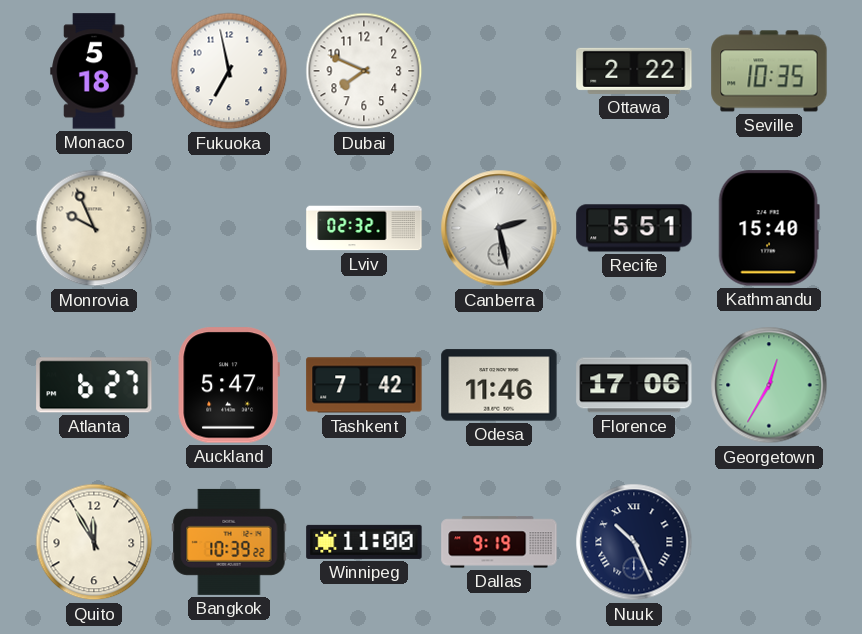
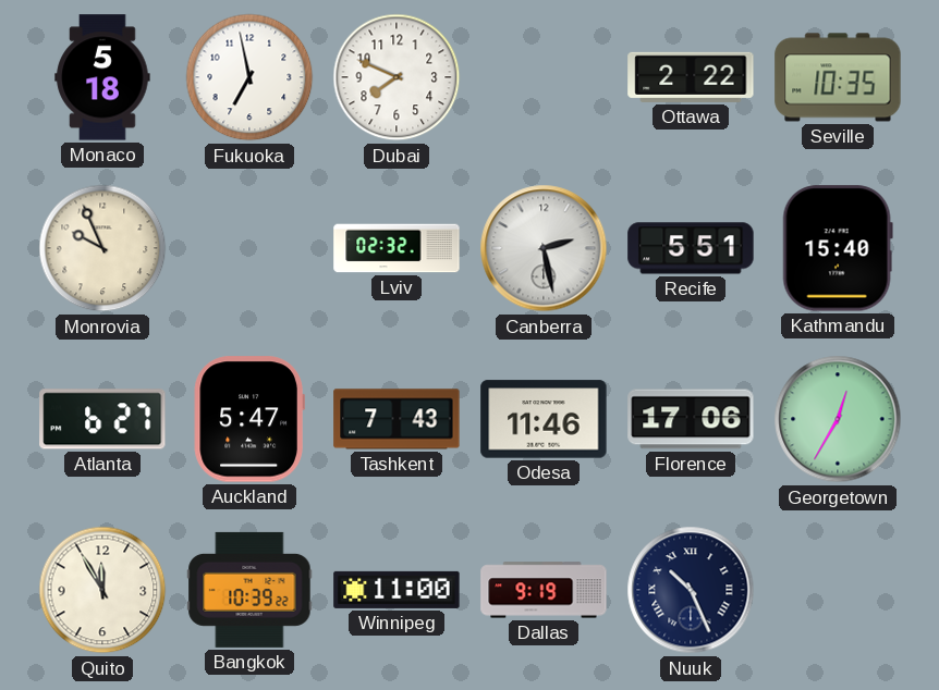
Tashkent: 7:42 -> 7:43
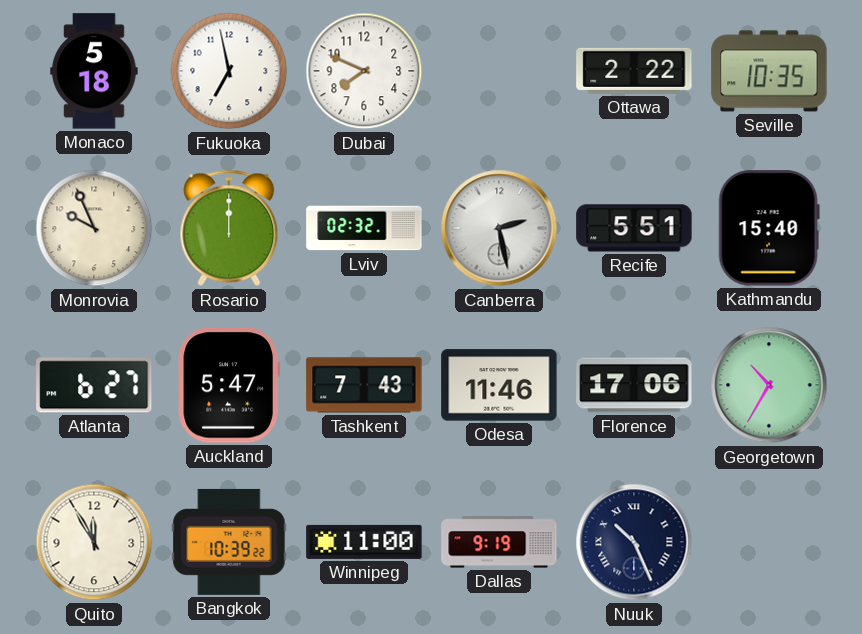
Rosario: none -> 12:00
Georgetown: 12:35 -> 10:35
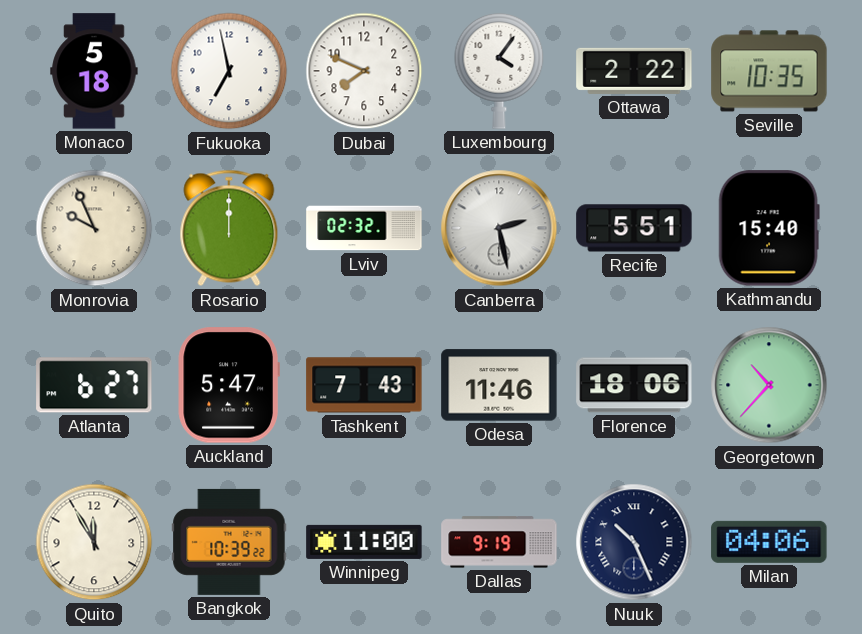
Luxembourg: none -> 4:06
Florence: 17:06 -> 18:06
Georgetown: 10:35 -> 10:37
Milan: none -> 04:06
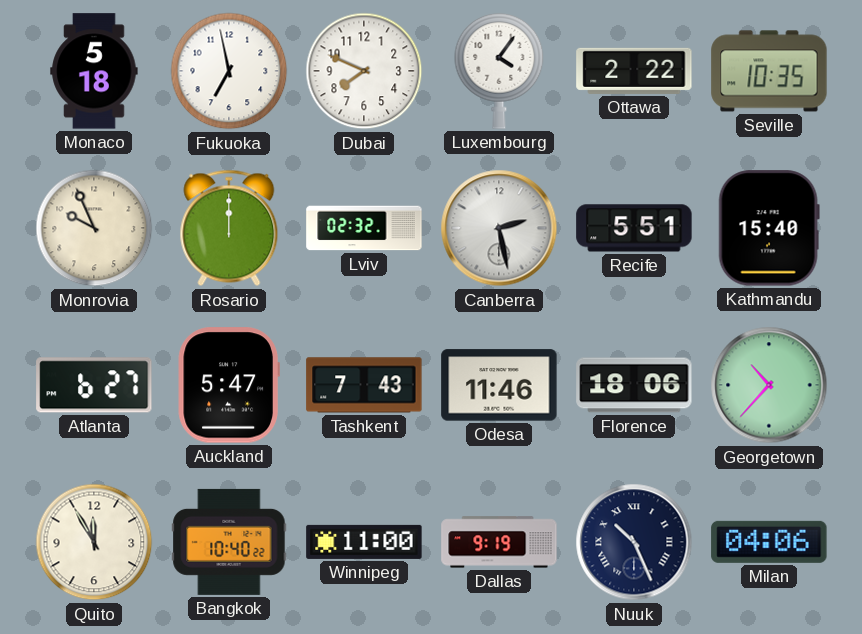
Bangkok: 10:39 -> 10:40
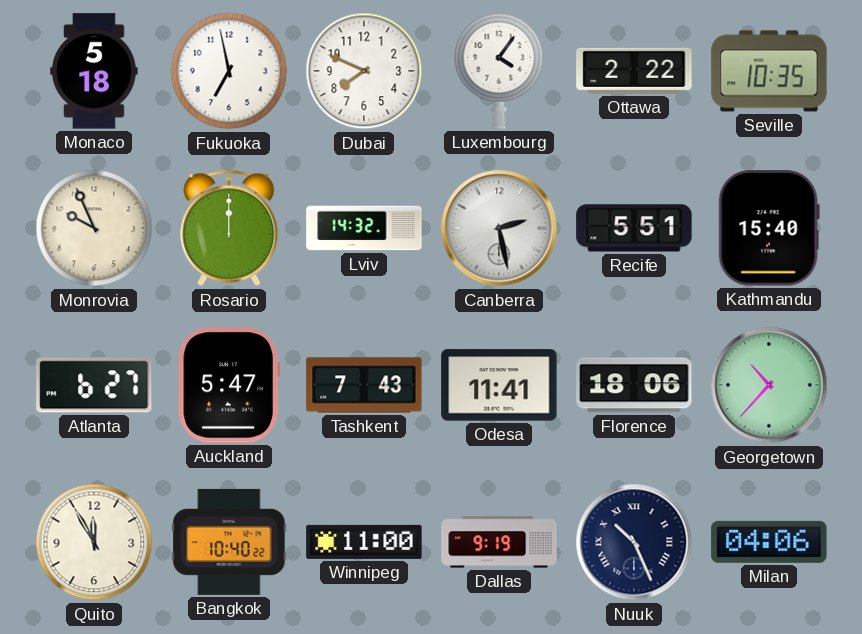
Lviv: 02:32 -> 14:32
Odesa: 11:46 -> 11:41
